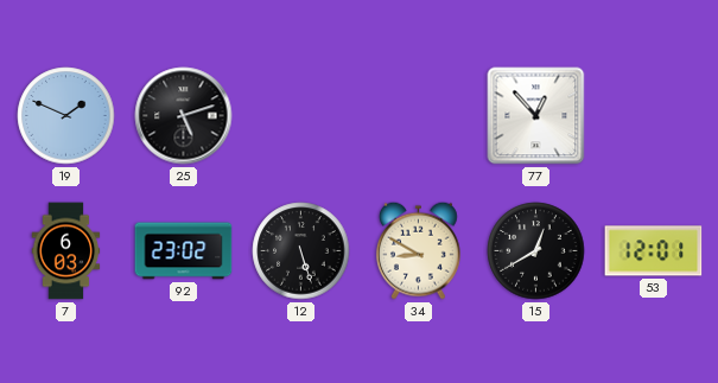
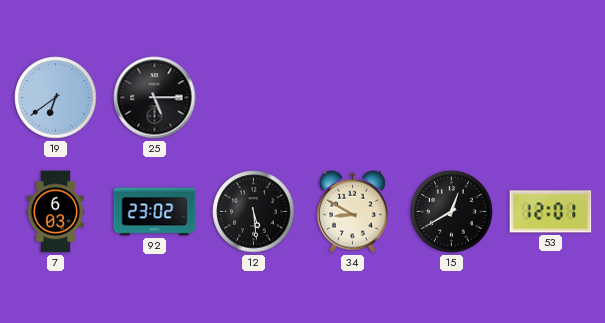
19: 1:49 -> 6:39
25: 5:12 -> 5:15
77: 12:53 -> none
12: 5:27 -> 5:29
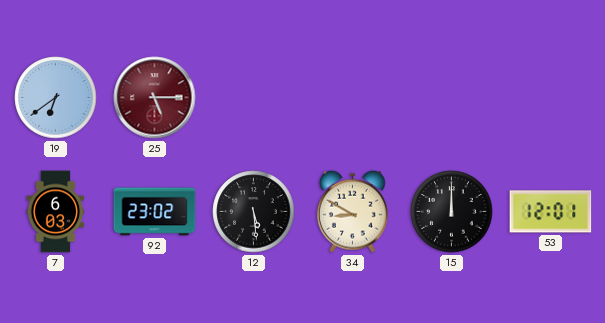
25 dial: black -> burgundy
15: 12:40 -> 12:00
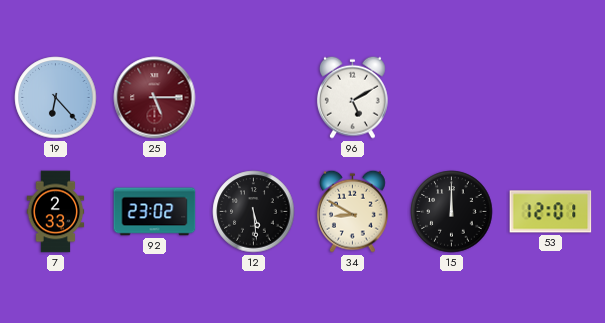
19: 6:39 -> 6:23
96: none -> 5:10
7: 6:03 -> 2:33
